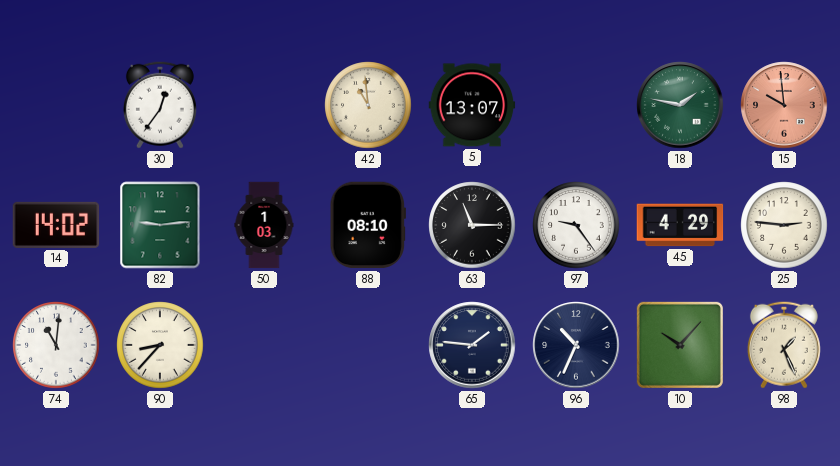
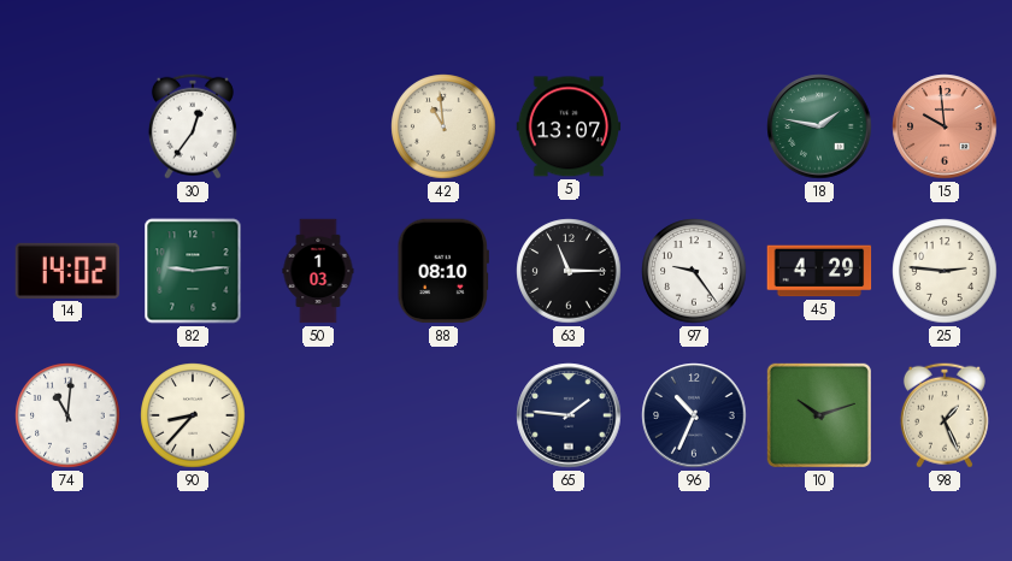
10: 10:07 -> 10:12
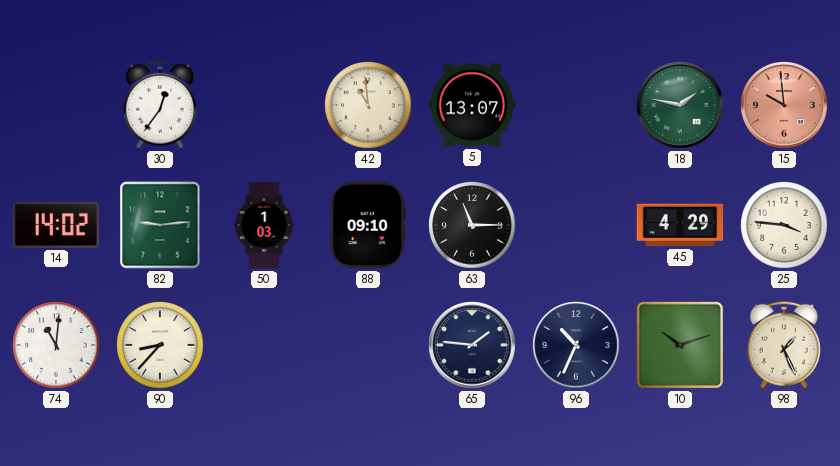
88: 08:10 -> 09:10
97: 9:24 -> none
25: 2:46 -> 3:46
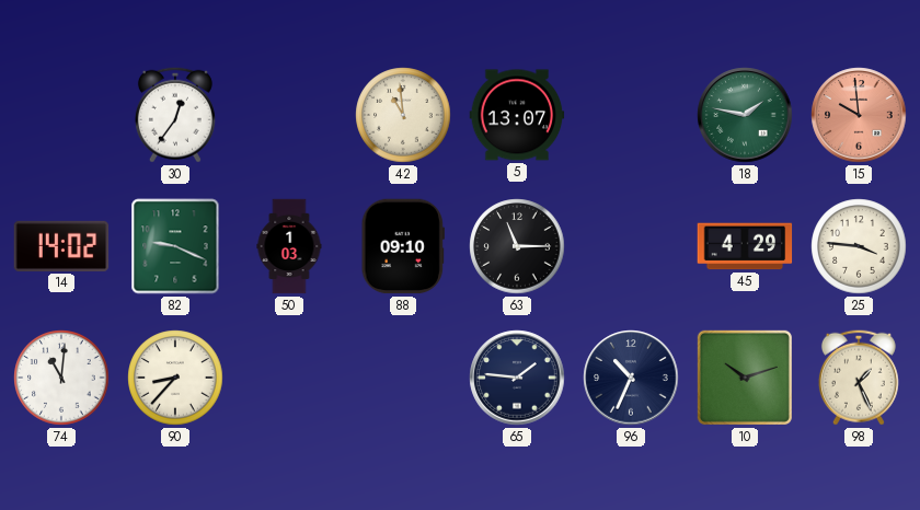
82: 9:14 -> 9:19
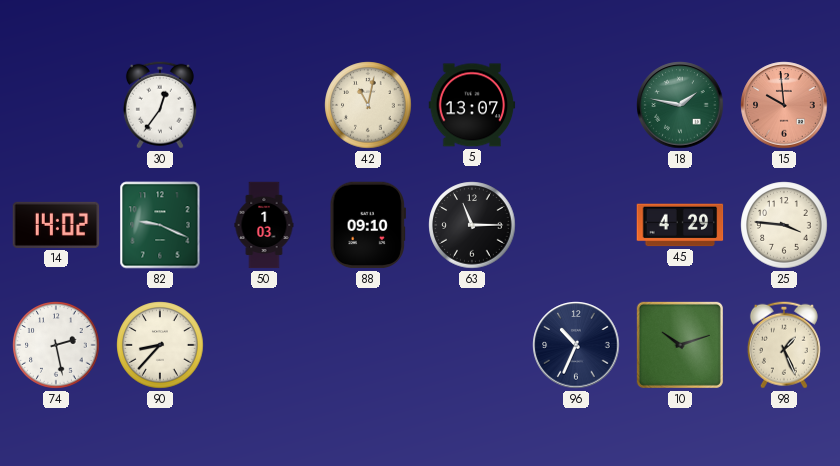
42: 10:59 -> 11:02
74: 11:01 -> 2:28
65: 1:46 -> none
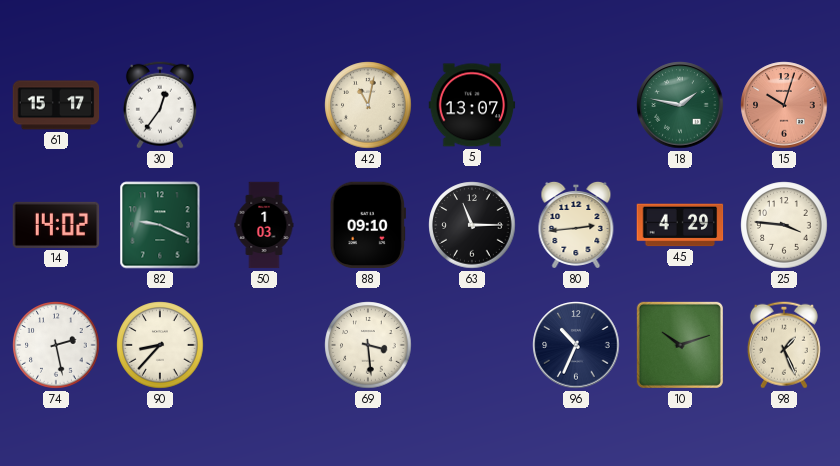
61: none -> 15:17
15: 9:59 -> 10:03
80: none -> 2:44
69: none -> 3:29
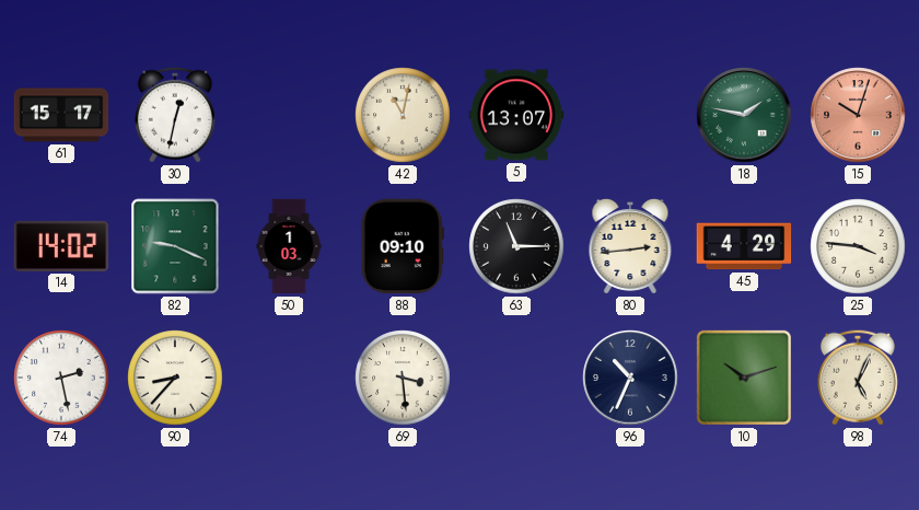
30: 12:36 -> 12:32
98: 1:26 -> 5:04
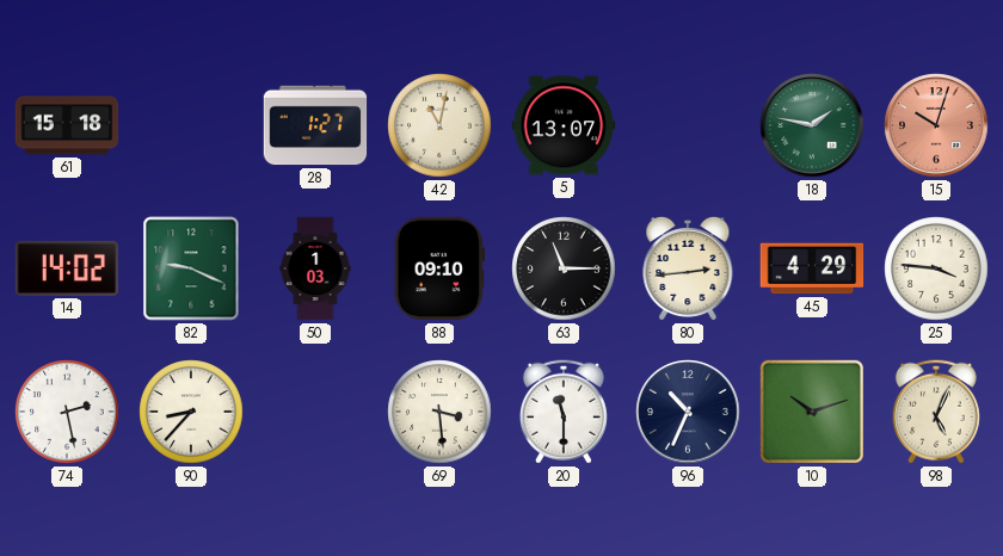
61: 15:17 -> 15:18
30: 12:32 -> none
28: none -> 1:27
20: none -> 11:30
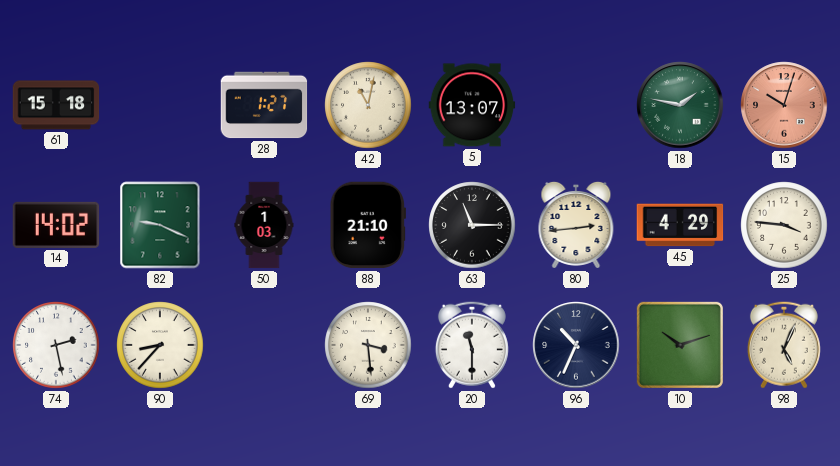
88: 09:10 -> 21:10
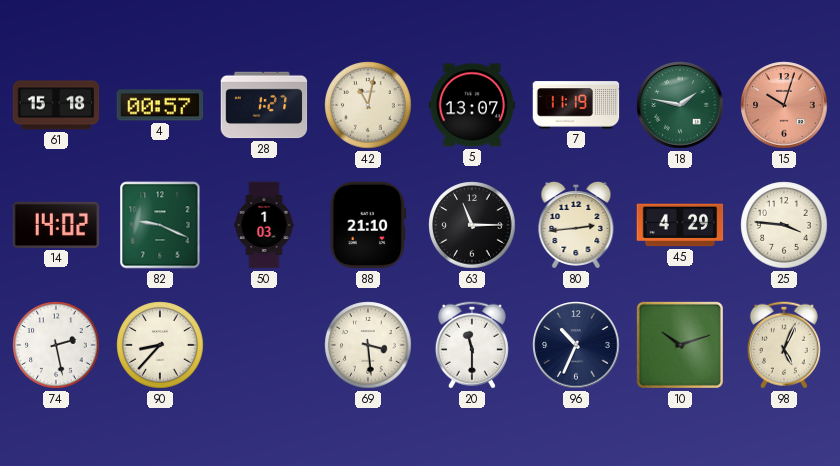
4: none -> 00:57
7: none -> 11:19
